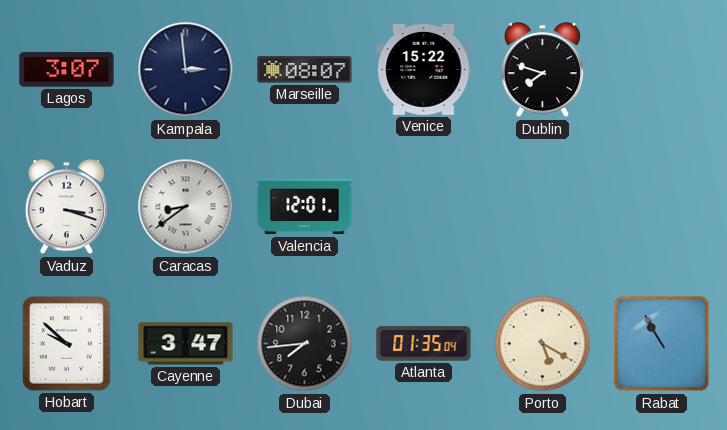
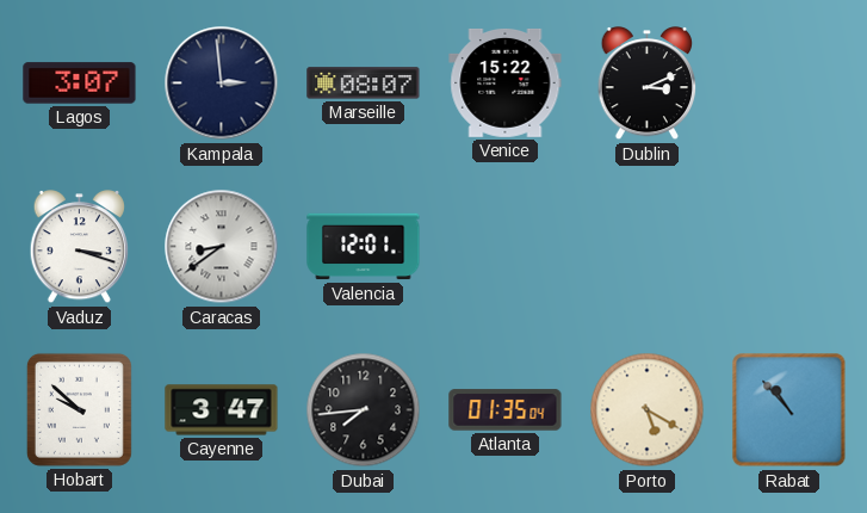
Dublin: 7:48 -> 3:11
Rabat: 10:55 -> 10:53
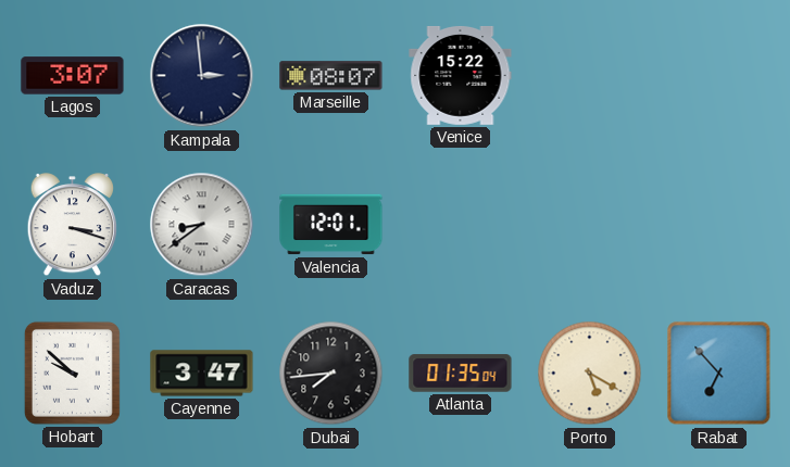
Dublin: 3:11 -> none
Rabat: 10:53 -> 6:53
